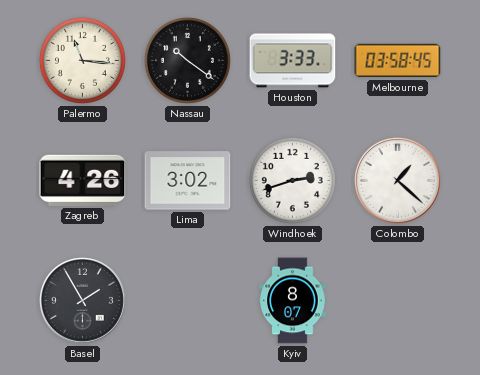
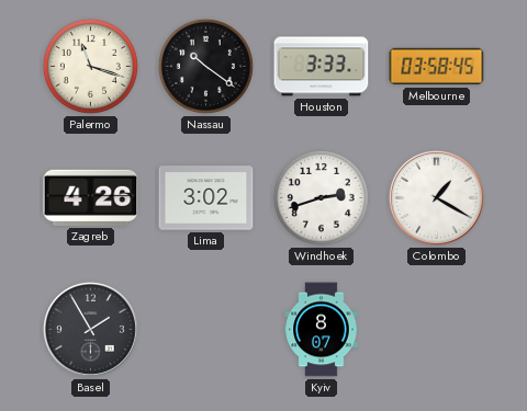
Palermo: 11:16 -> 11:18
Colombo: 1:22 -> 1:20
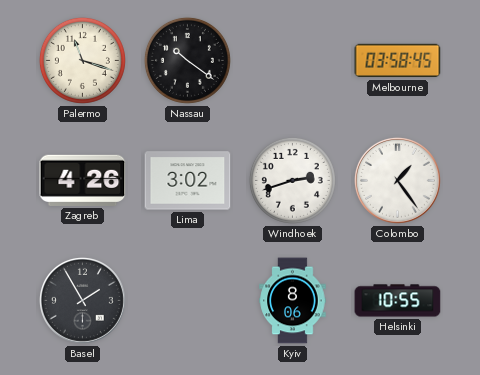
Houston: 3:33 -> none
Colombo: 1:20 -> 1:24
Kyiv: 8:07 -> 8:06
Helsinki: none -> 10:55
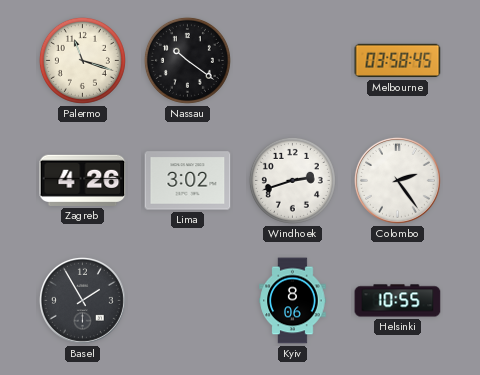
Colombo: 1:24 -> 2:24
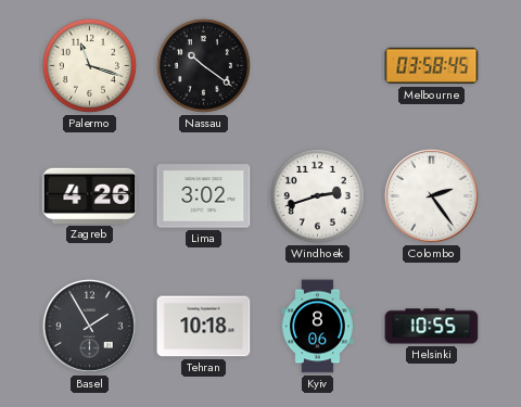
Tehran: none -> 10:18
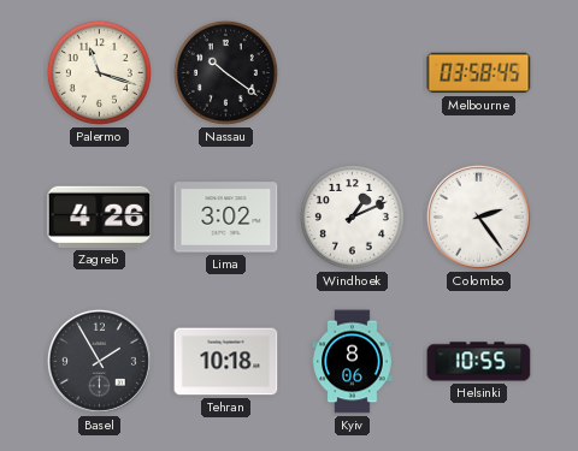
Windhoek: 2:42 -> 1:11
